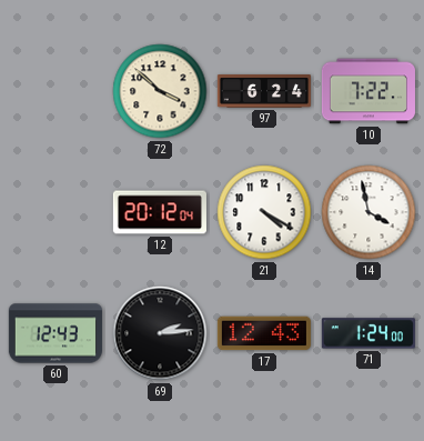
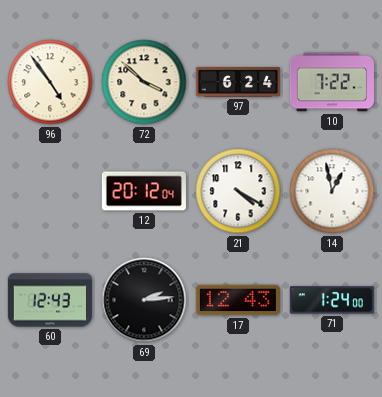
96: none -> 4:54
14: 3:58 -> 12:58
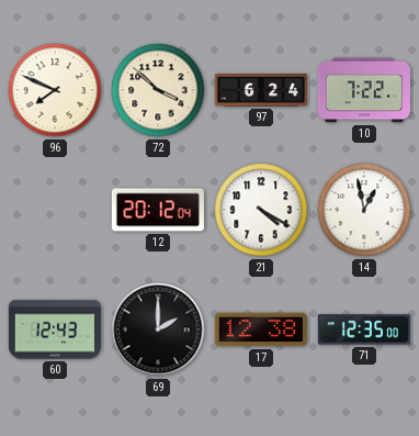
96: 4:54 -> 7:49
69: 2:14 -> 2:00
17: 12:43 -> 12:38
71: 1:24 -> 12:35
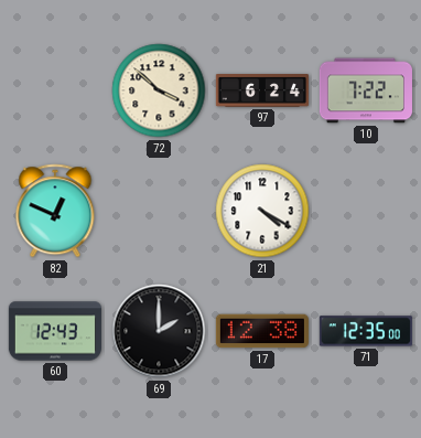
96: 7:49 -> none
82: none -> 12:49
12: 20:12 -> none
14: 12:58 -> none
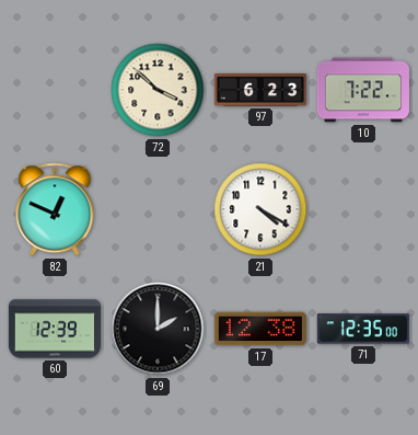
97: 6:24 -> 6:23
60: 12:43 -> 12:39
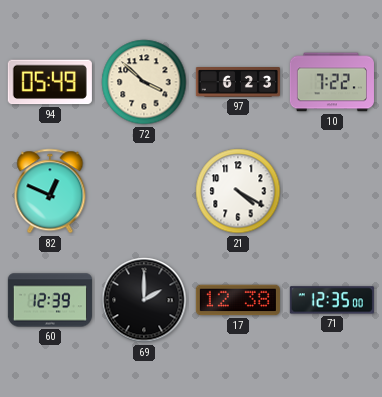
94: none -> 05:49
